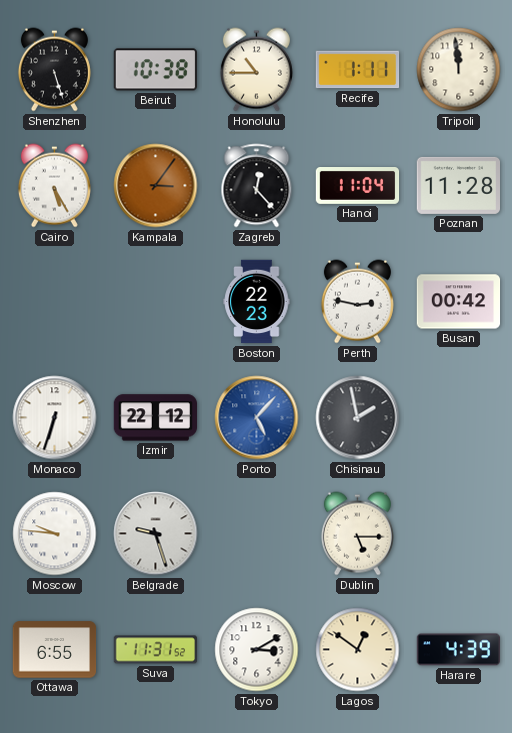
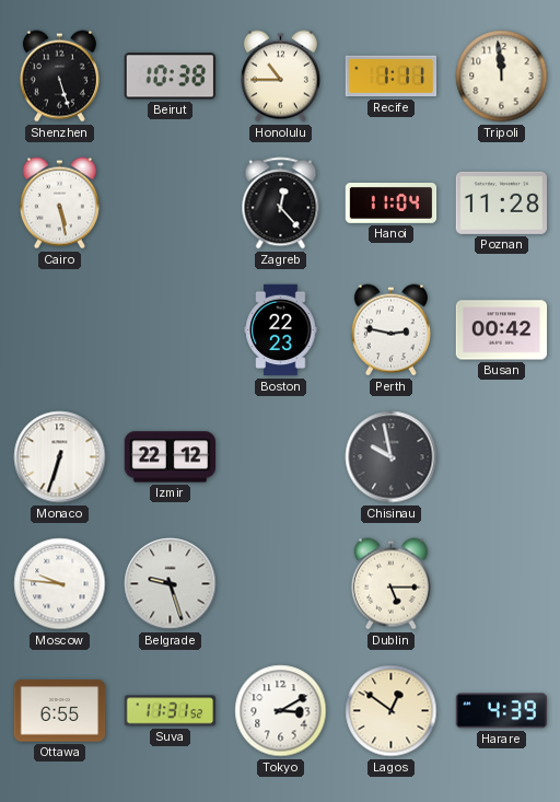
Cairo: 5:25 -> 5:28
Kampala: 3:06 -> none
Porto: 5:07 -> none
Chisinau: 1:58 -> 9:58
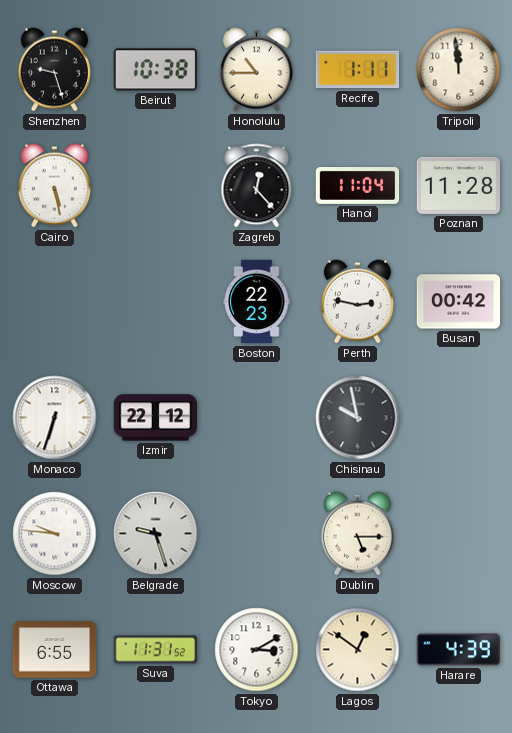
Shenzhen: 5:27 -> 9:27
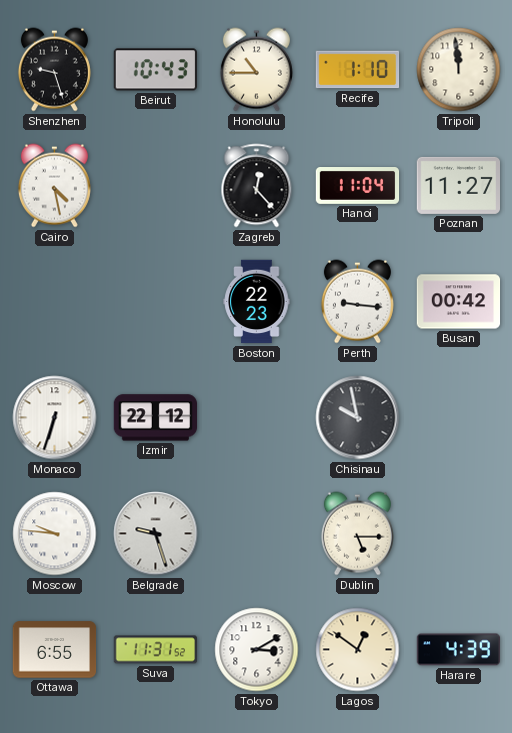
Beirut: 10:38 -> 10:43
Recife: 1:11 -> 1:10
Cairo: 5:28 -> 4:28
Poznan: 11:28 -> 11:27
Perth: 2:47 -> 9:16
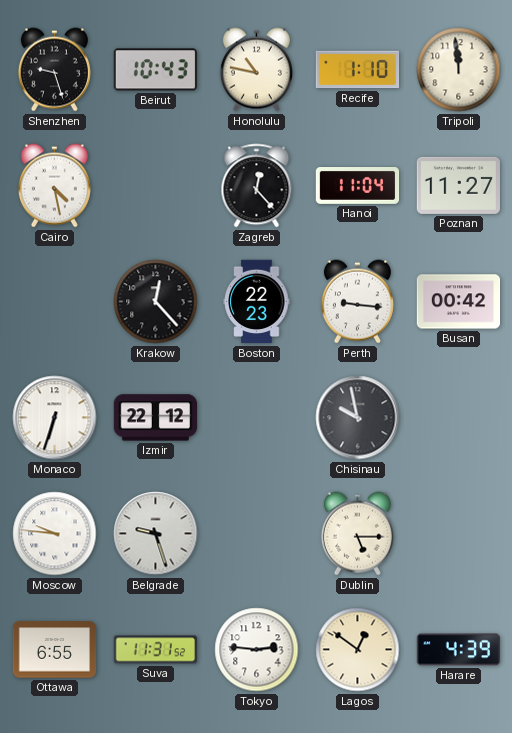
Honolulu: 10:45 -> 10:47
Krakow: none -> 12:23
Tokyo: 3:10 -> 2:46
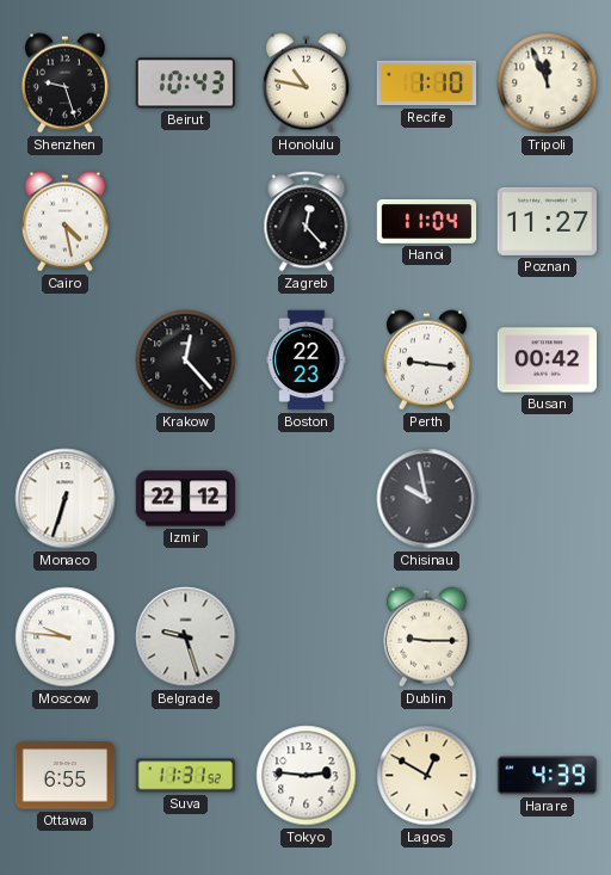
Tripoli: 11:59 -> 11:56
Dublin: 5:15 -> 9:15
Lagos: 12:51 -> 12:50
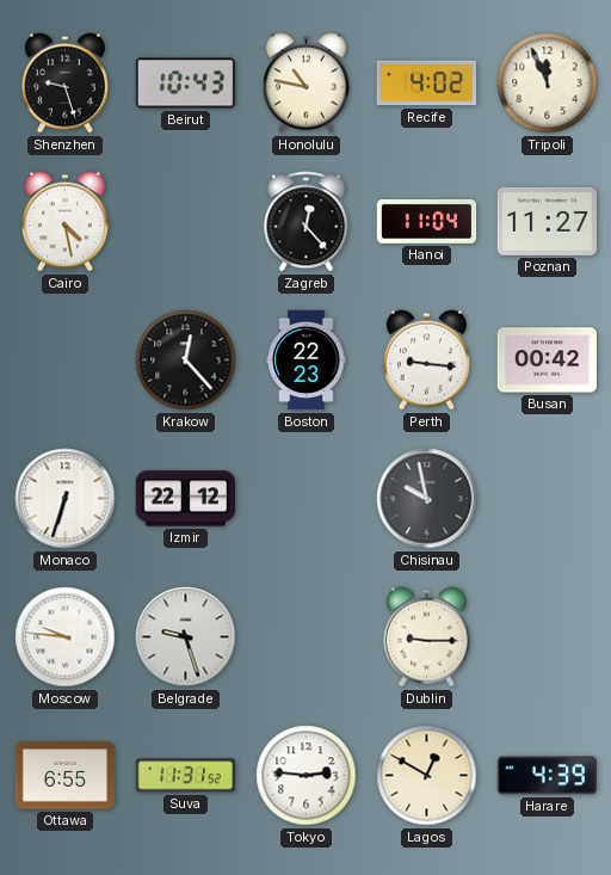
Recife: 1:10 -> 4:02
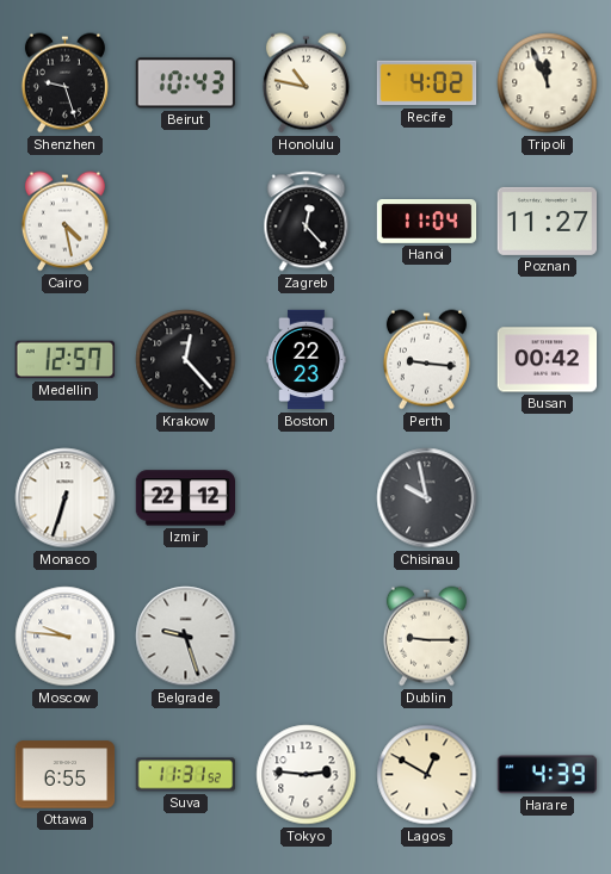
Medellin: none -> 12:57
